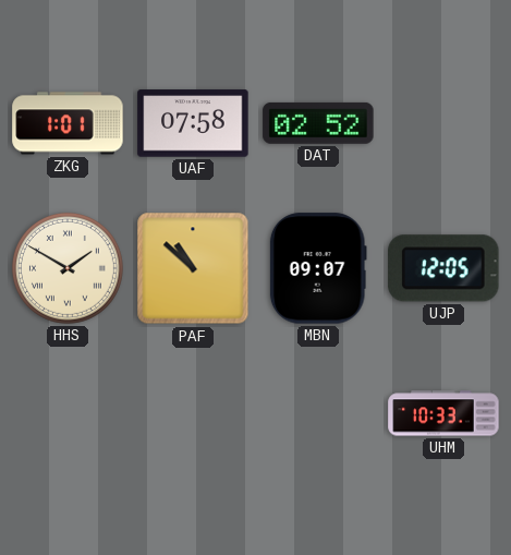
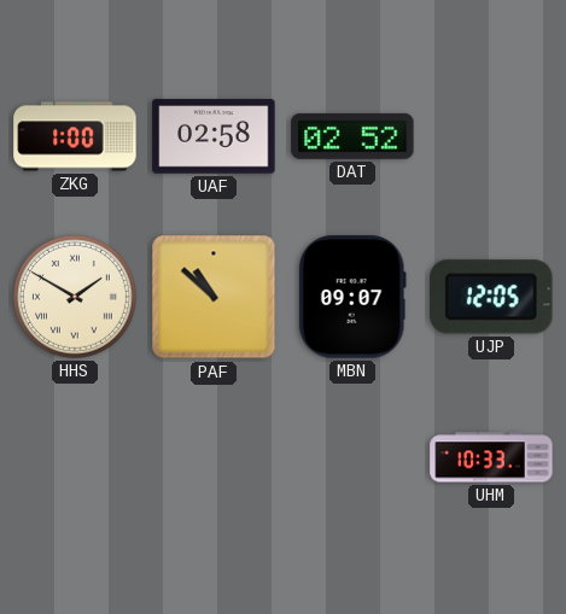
ZKG: 1:01 -> 1:00
UAF: 07:58 -> 02:58
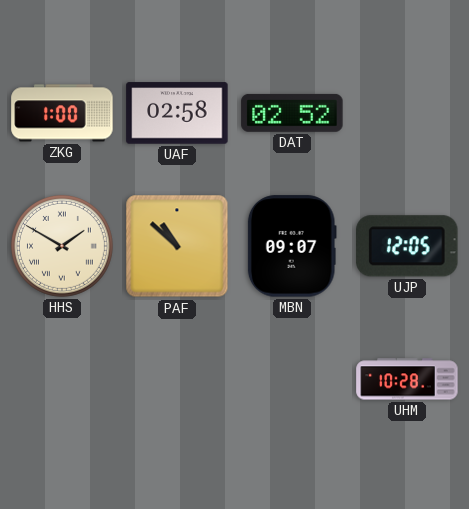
UHM: 10:33 -> 10:28
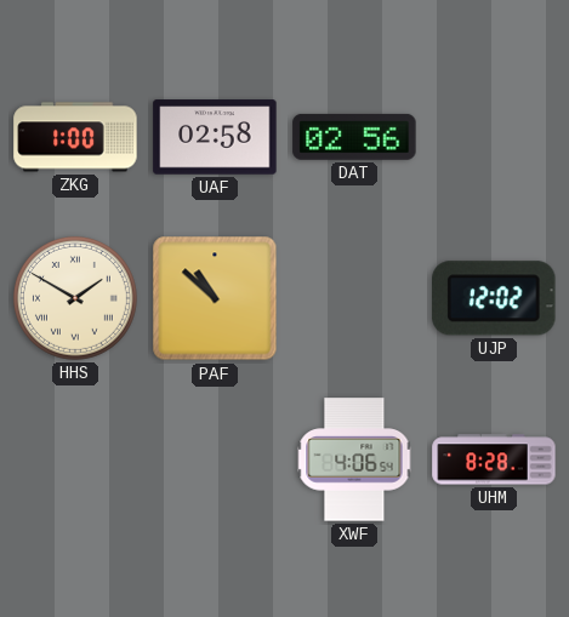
DAT: 02:52 -> 02:56
MBN: 09:07 -> none
UJP: 12:05 -> 12:02
XWF: none -> 4:06
UHM: 10:28 -> 8:28
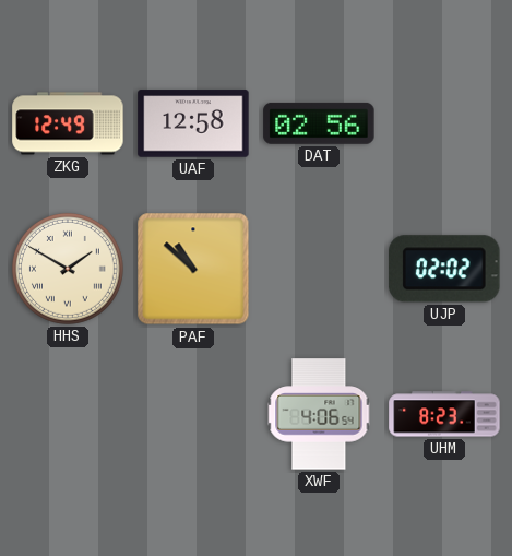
ZKG: 1:00 -> 12:49
UAF: 02:58 -> 12:58
UJP: 12:02 -> 02:02
UHM: 8:28 -> 8:23
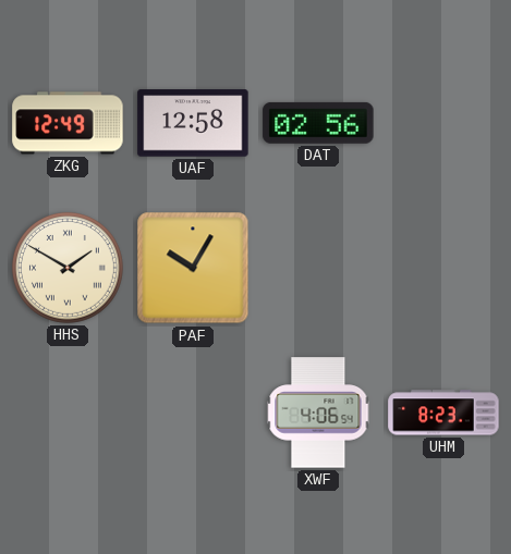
PAF: 10:52 -> 10:05
UJP: 02:02 -> none
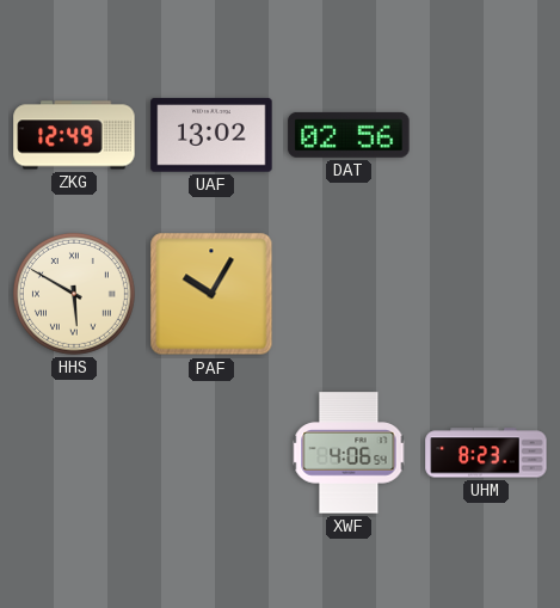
UAF: 12:58 -> 13:02
HHS: 1:50 -> 5:50
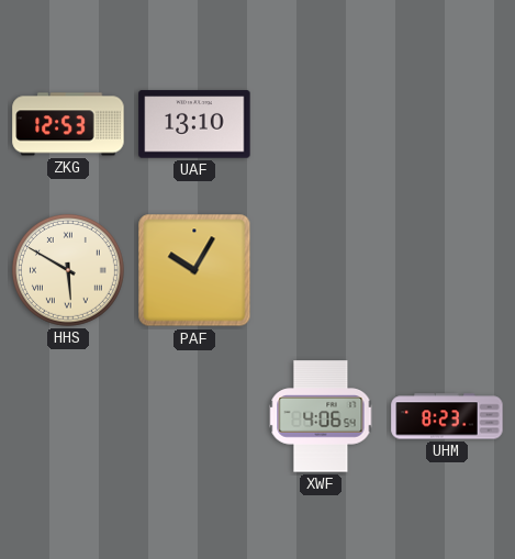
ZKG: 12:49 -> 12:53
UAF: 13:02 -> 13:10
DAT: 02:56 -> none
